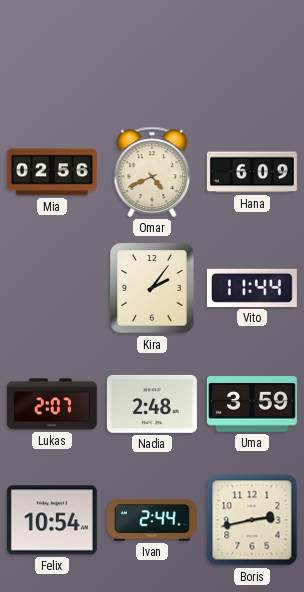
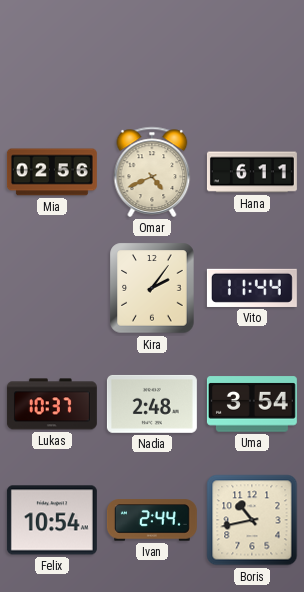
Hana: 6:09 -> 6:11
Lukas: 2:07 -> 10:37
Uma: 3:59 -> 3:54
Boris: 2:43 -> 10:43
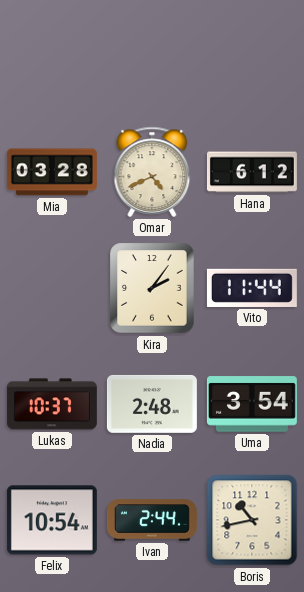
Mia: 02:56 -> 03:28
Hana: 6:11 -> 6:12
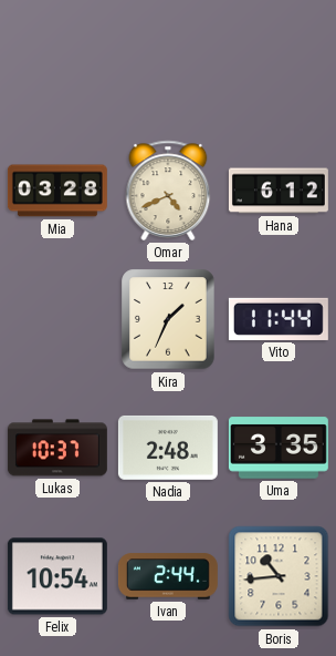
Kira: 2:06 -> 1:34
Uma: 3:54 -> 3:35
Boris: 10:43 -> 10:44
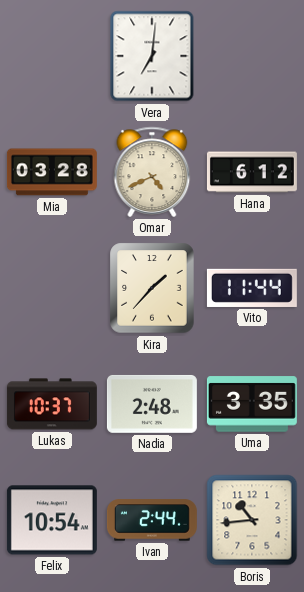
Vera: none -> 7:01
Kira: 1:34 -> 1:37
